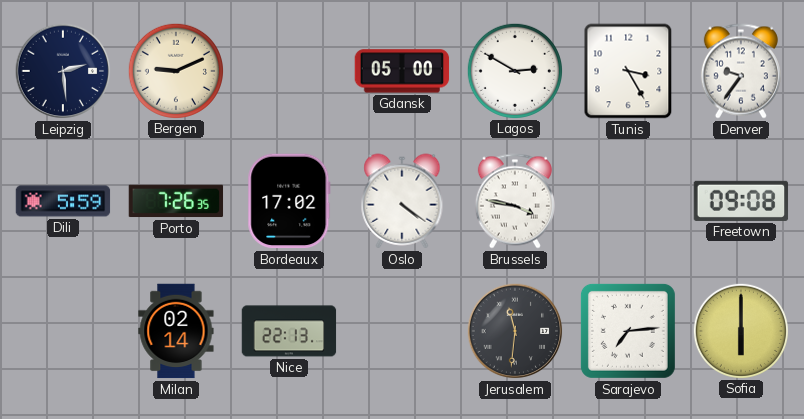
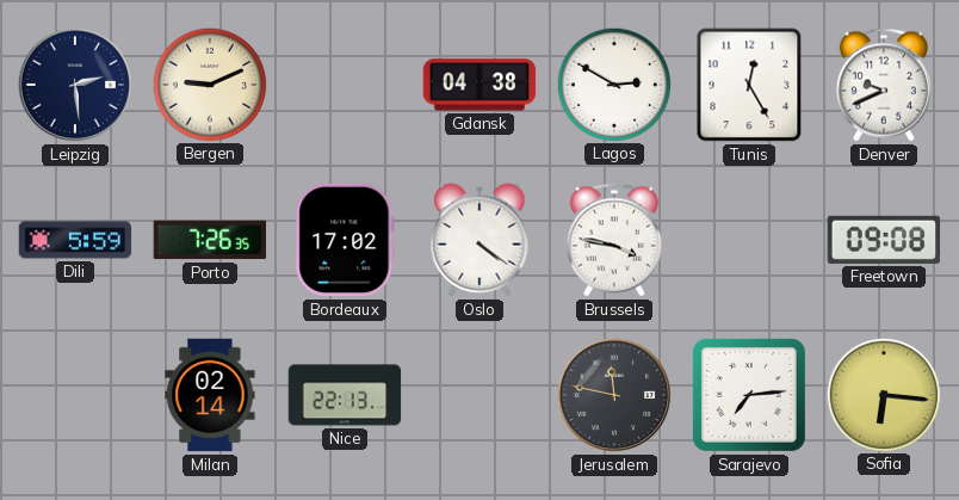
Gdansk: 05:00 -> 04:38
Tunis: 3:25 -> 12:25
Denver: 9:36 -> 9:41
Jerusalem: 11:31 -> 11:47
Sofia: 6:00 -> 6:16
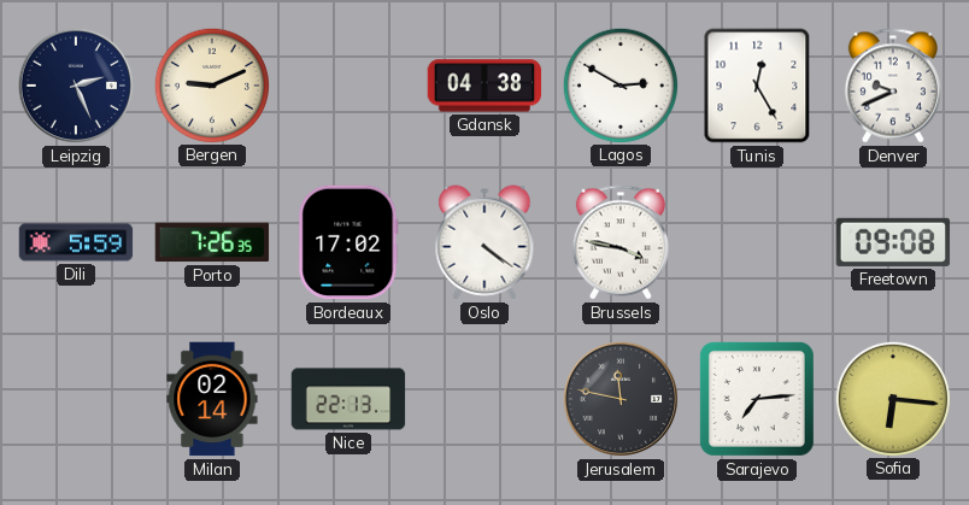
Leipzig: 2:29 -> 2:26
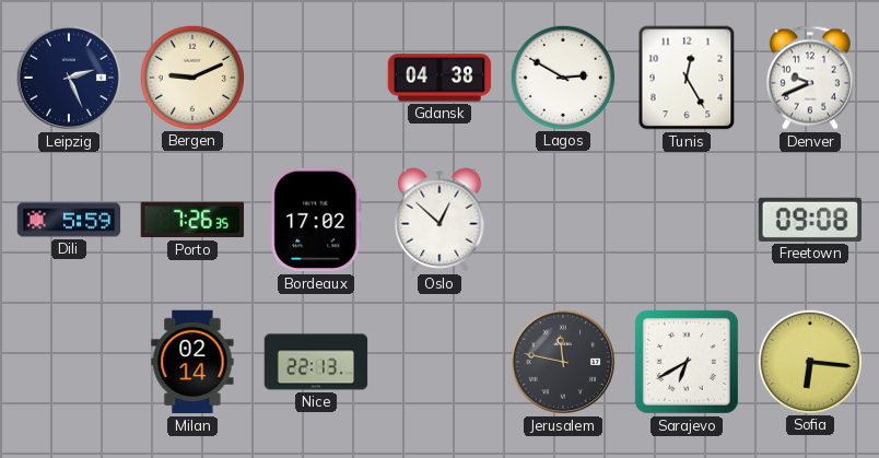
Oslo: 4:21 -> 12:52
Brussels: 3:47 -> none
Sarajevo: 7:14 -> 6:40
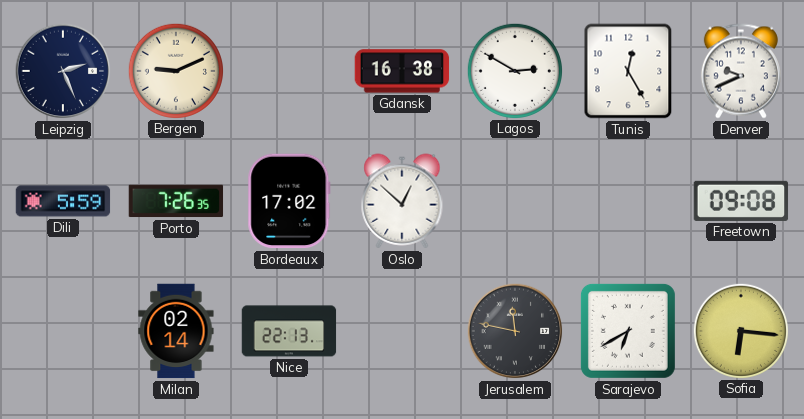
Gdansk: 04:38 -> 16:38
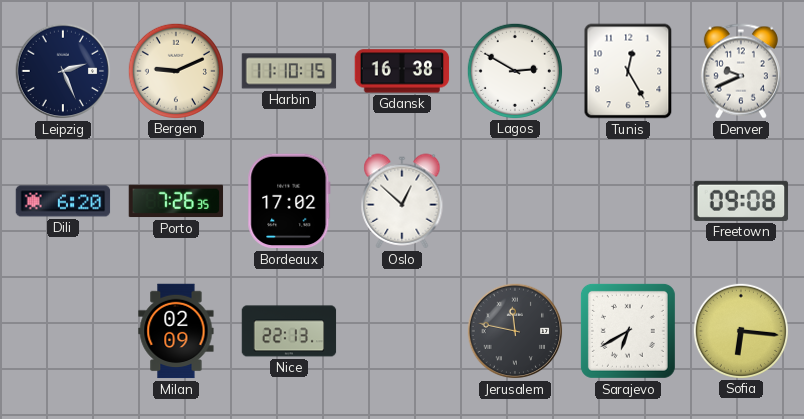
Harbin: none -> 11:10
Dili: 5:59 -> 6:20
Milan: 02:14 -> 02:09
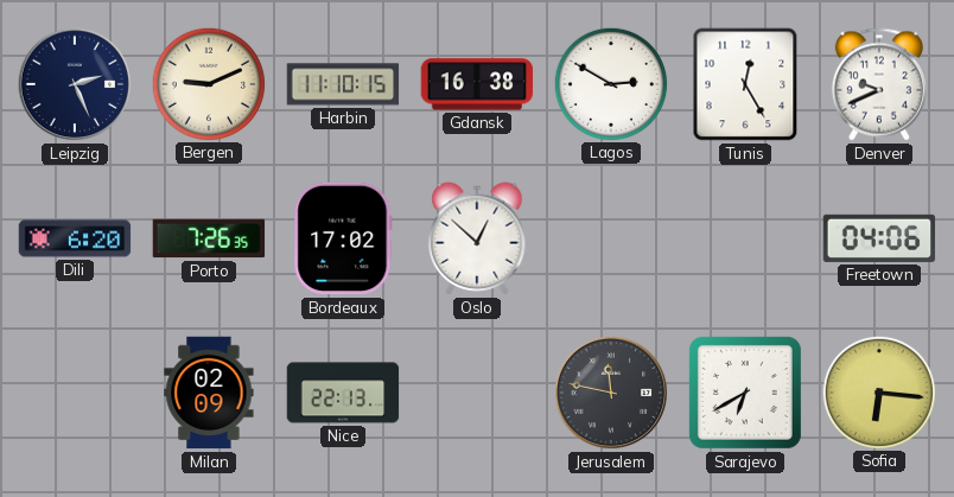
Freetown: 09:08 -> 04:06
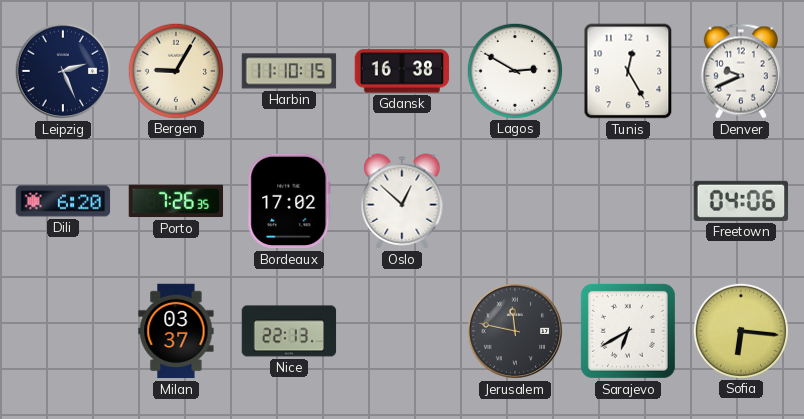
Bergen: 9:11 -> 9:05
Milan: 02:09 -> 03:37
